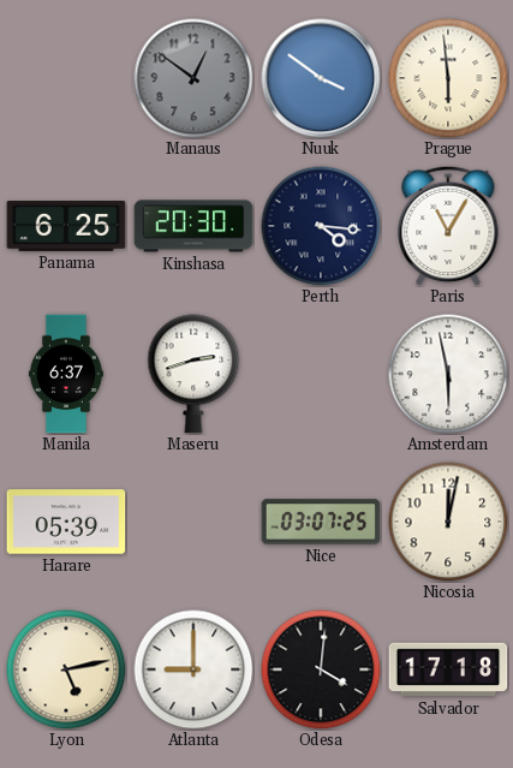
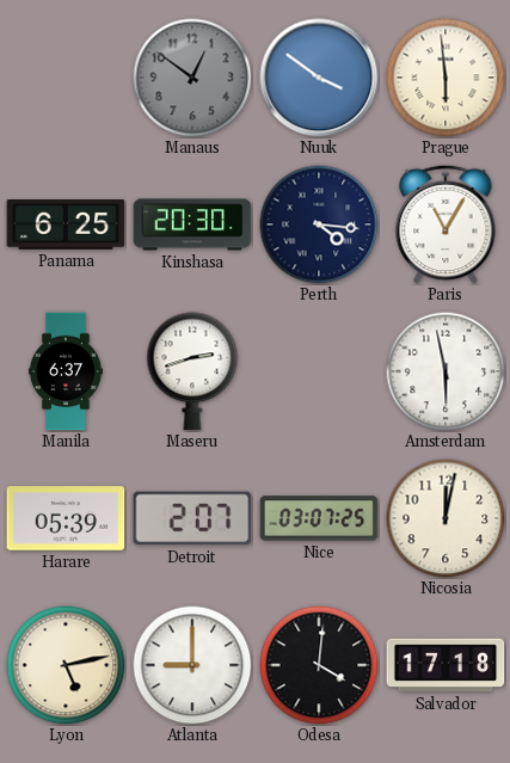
Detroit: none -> 2:07
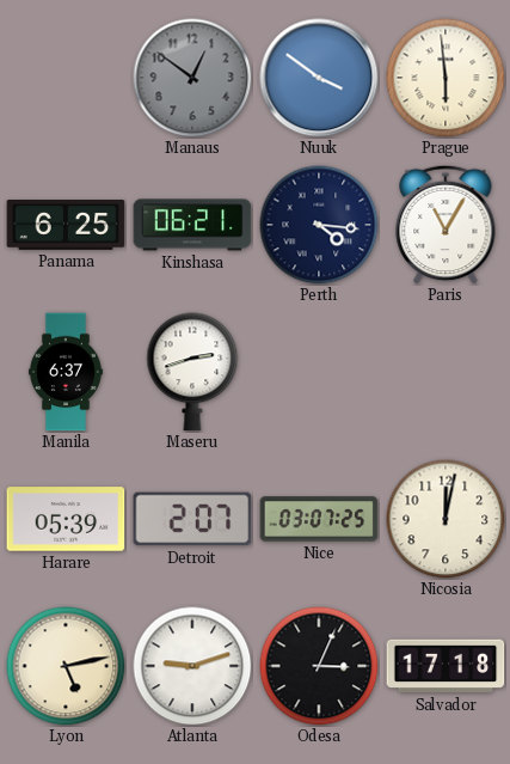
Kinshasa: 20:30 -> 06:21
Amsterdam: 5:58 -> none
Atlanta: 9:00 -> 9:12
Odesa: 4:01 -> 3:04
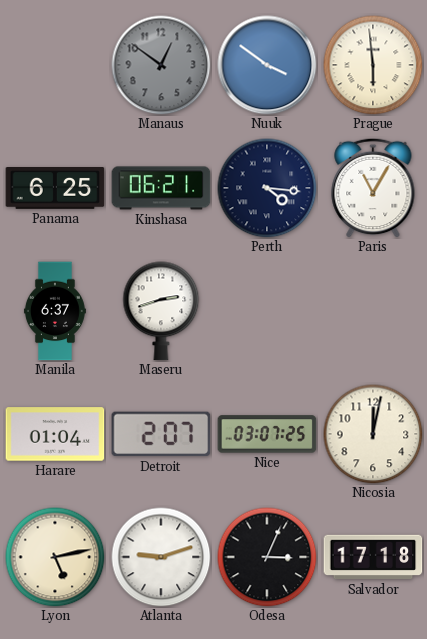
Harare: 05:39 -> 01:04
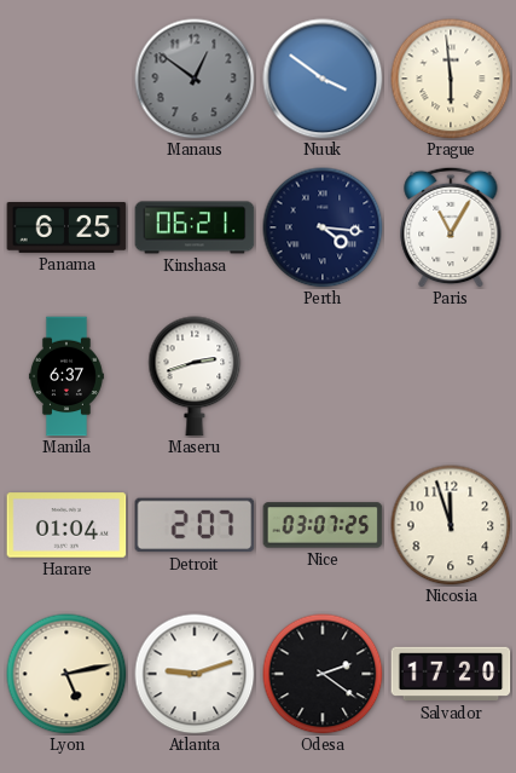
Nicosia: 12:02 -> 11:57
Odesa: 3:04 -> 2:21
Salvador: 17:18 -> 17:20
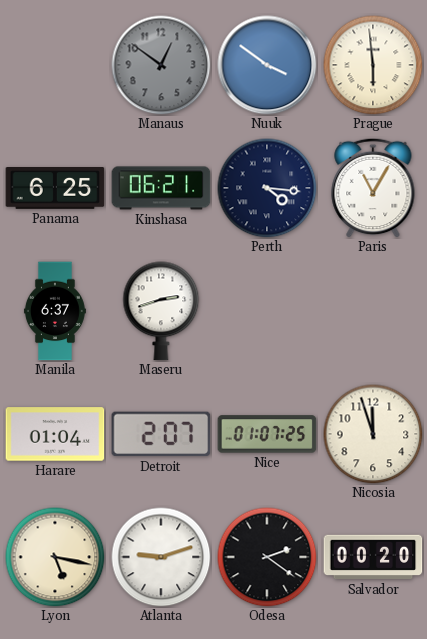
Nice: 03:07 -> 01:07
Lyon: 5:13 -> 5:17
Salvador: 17:20 -> 00:20
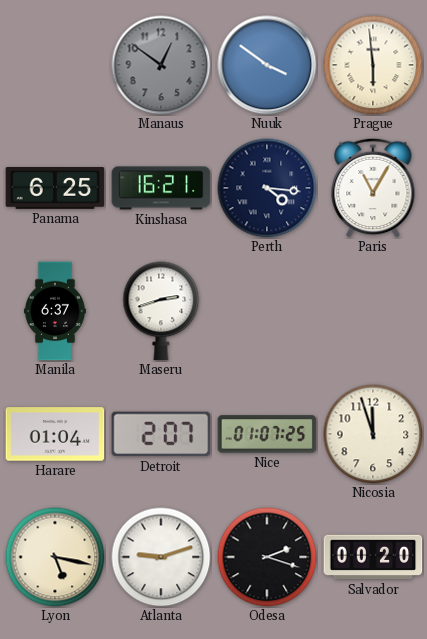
Kinshasa: 06:21 -> 16:21
Odesa: 2:21 -> 2:18
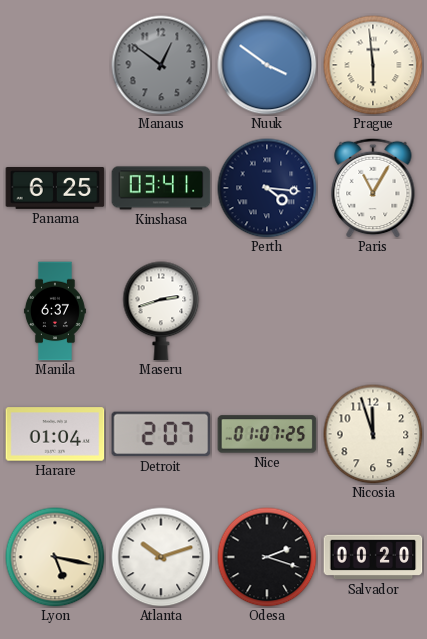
Kinshasa: 16:21 -> 03:41
Atlanta: 9:12 -> 10:12
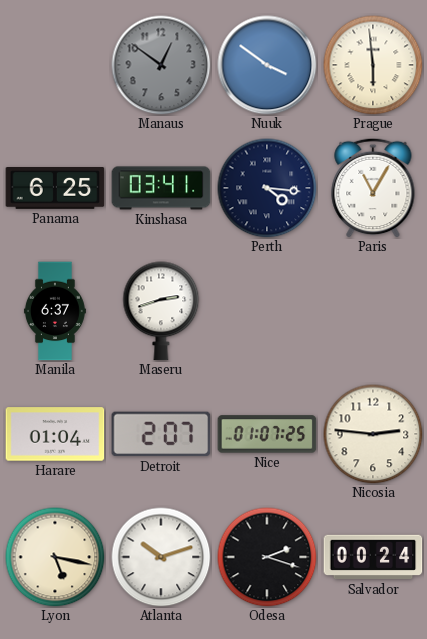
Nicosia: 11:57 -> 2:46
Salvador: 00:20 -> 00:24
